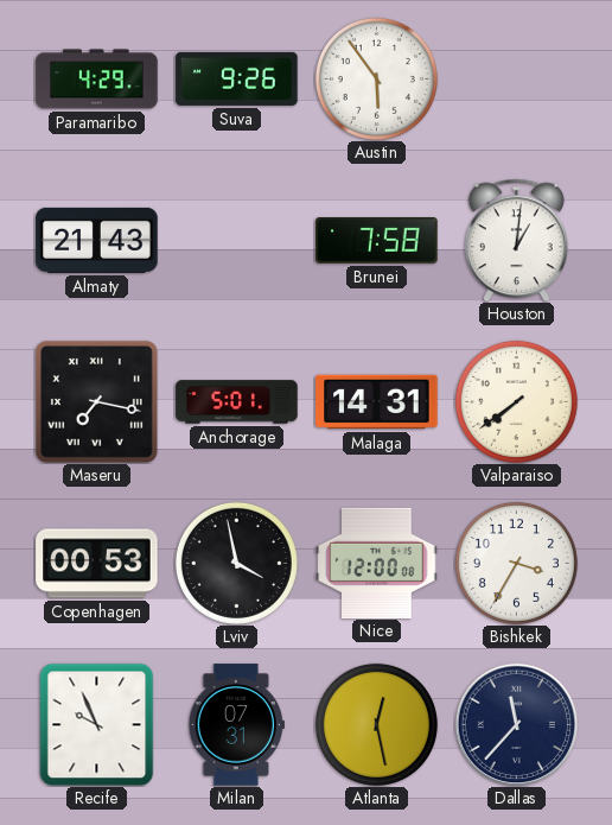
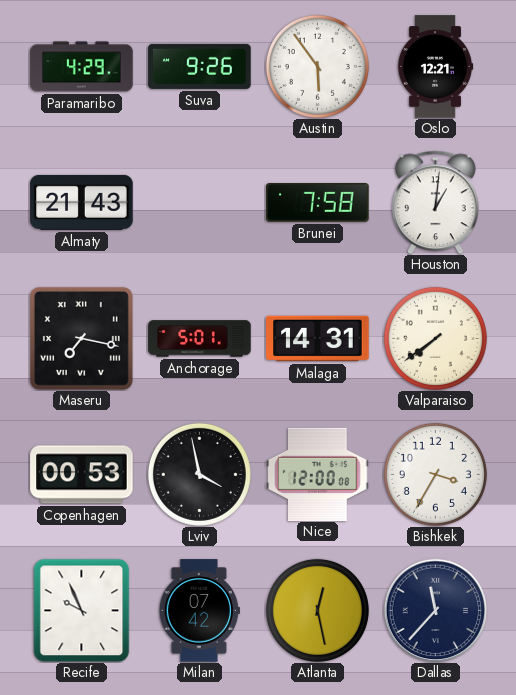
Oslo: none -> 12:21
Milan: 07:31 -> 07:42
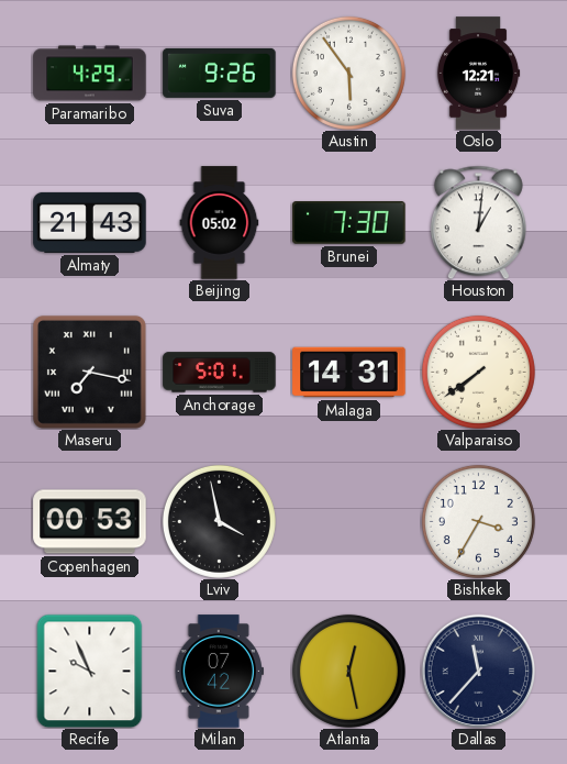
Beijing: none -> 05:02
Brunei: 7:58 -> 7:30
Nice: 12:00 -> none
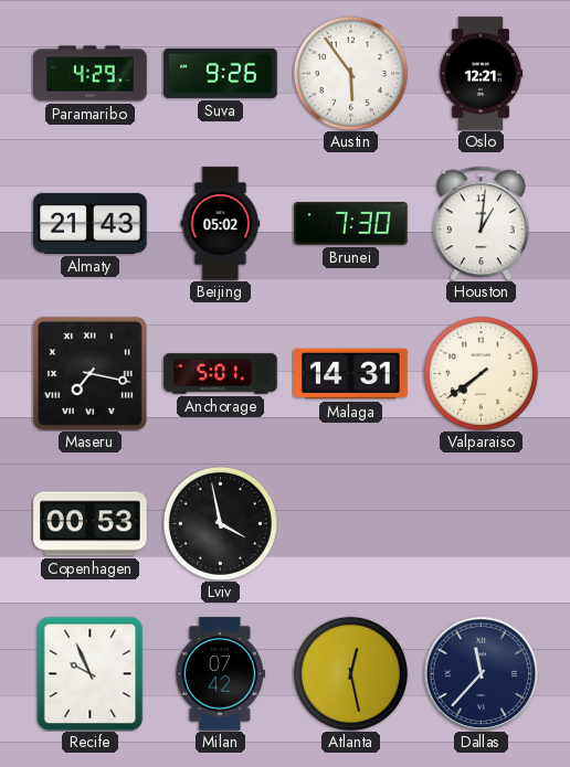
Bishkek: 3:35 -> none
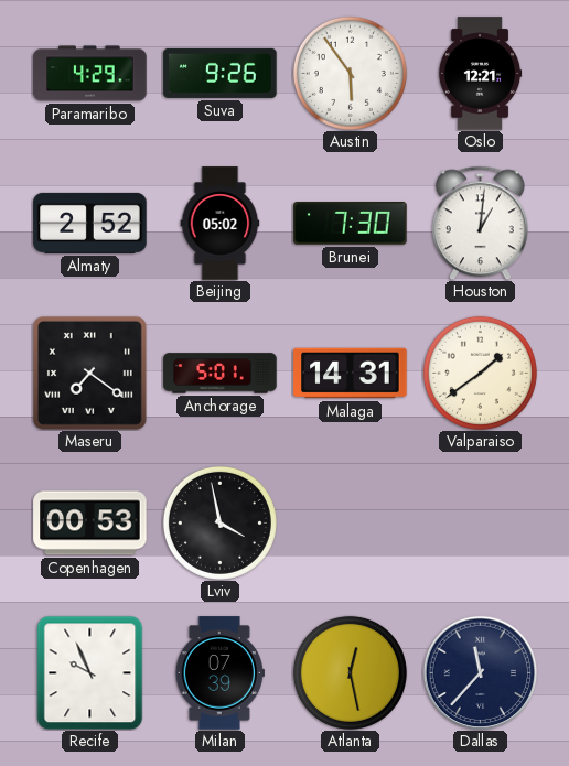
Almaty: 21:43 -> 2:52
Maseru: 7:17 -> 7:21
Valparaiso: 7:39 -> 1:39
Milan: 07:42 -> 07:39
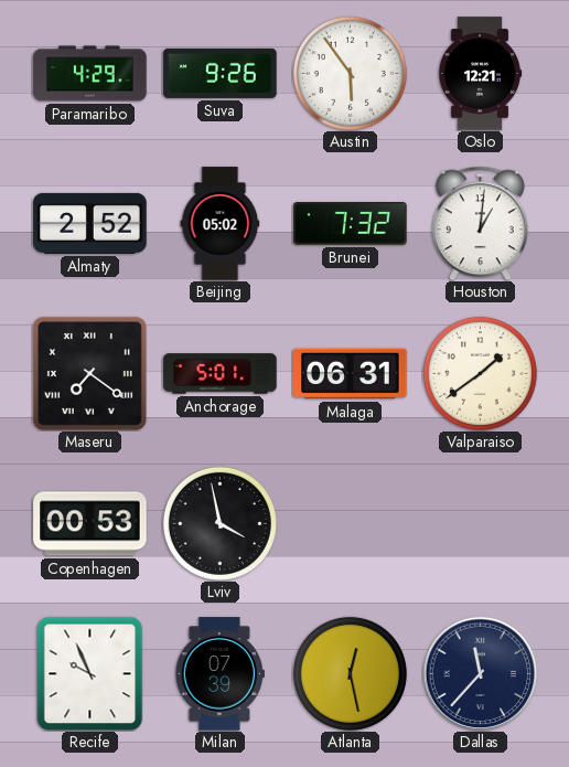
Brunei: 7:30 -> 7:32
Malaga: 14:31 -> 06:31
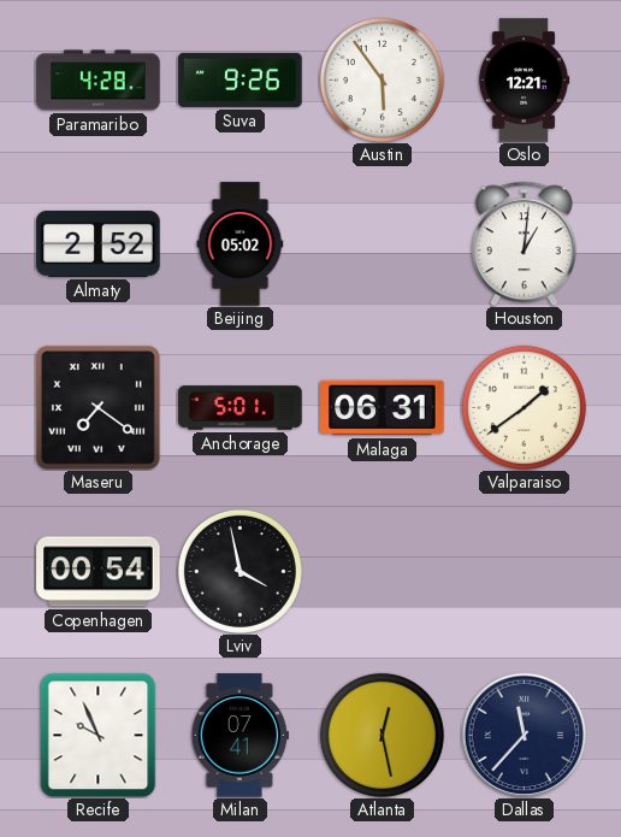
Paramaribo: 4:29 -> 4:28
Brunei: 7:32 -> none
Copenhagen: 00:53 -> 00:54
Milan: 07:39 -> 07:41
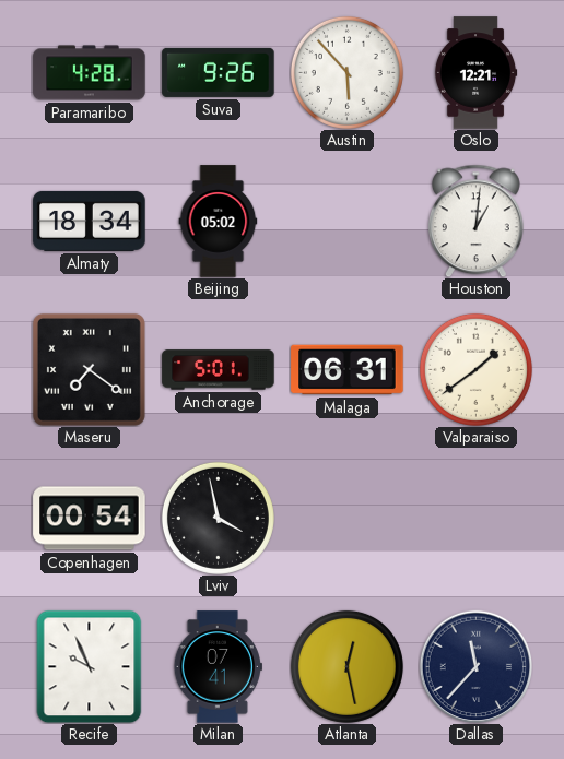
Austin: 5:54 -> 5:53
Almaty: 2:52 -> 18:34
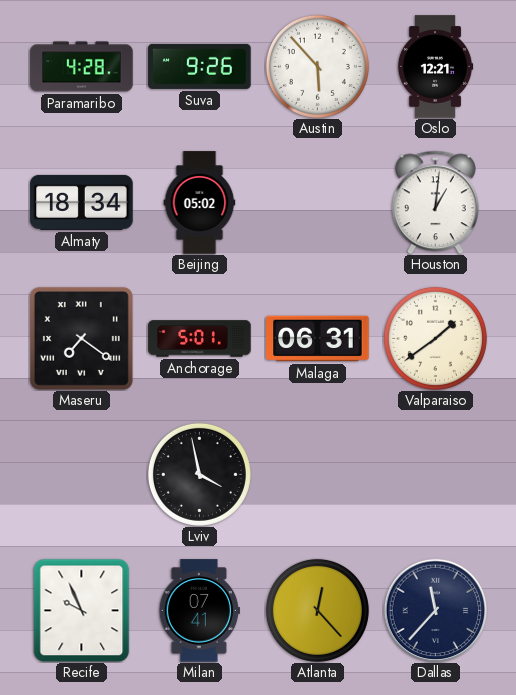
Copenhagen: 00:54 -> none
Atlanta: 12:28 -> 12:23
